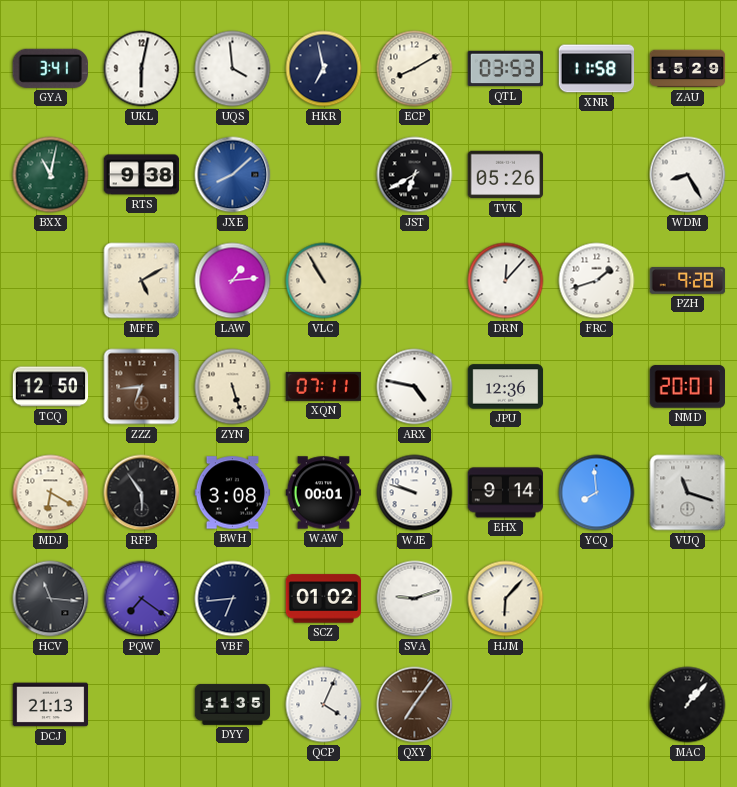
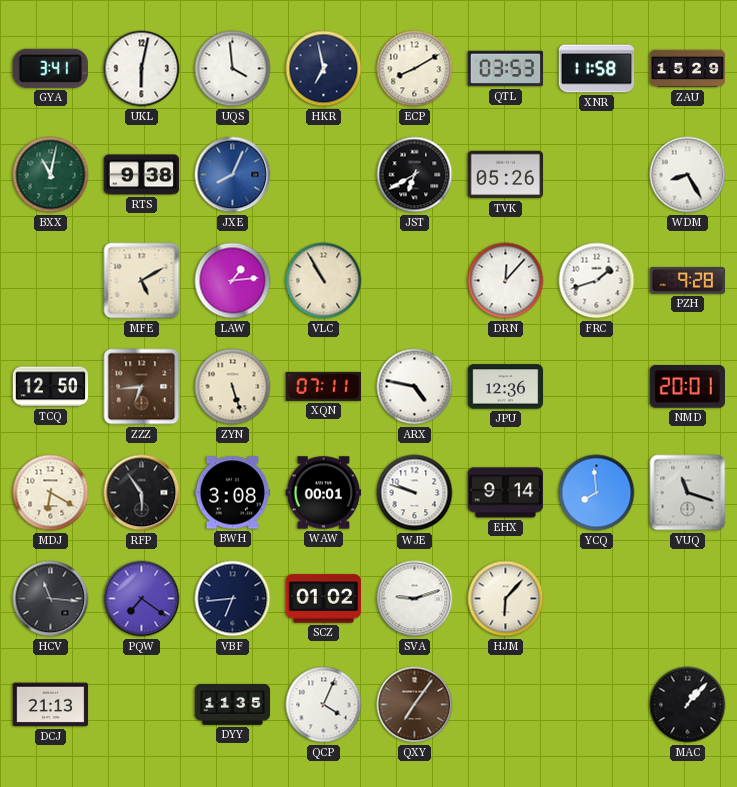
JXE: 8:08 -> 8:04
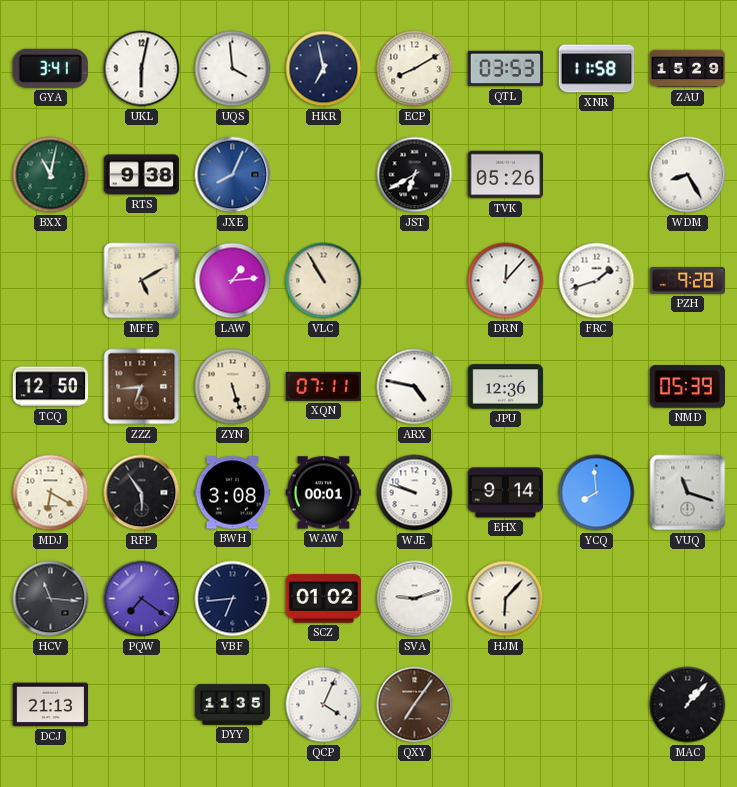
NMD: 20:01 -> 05:39
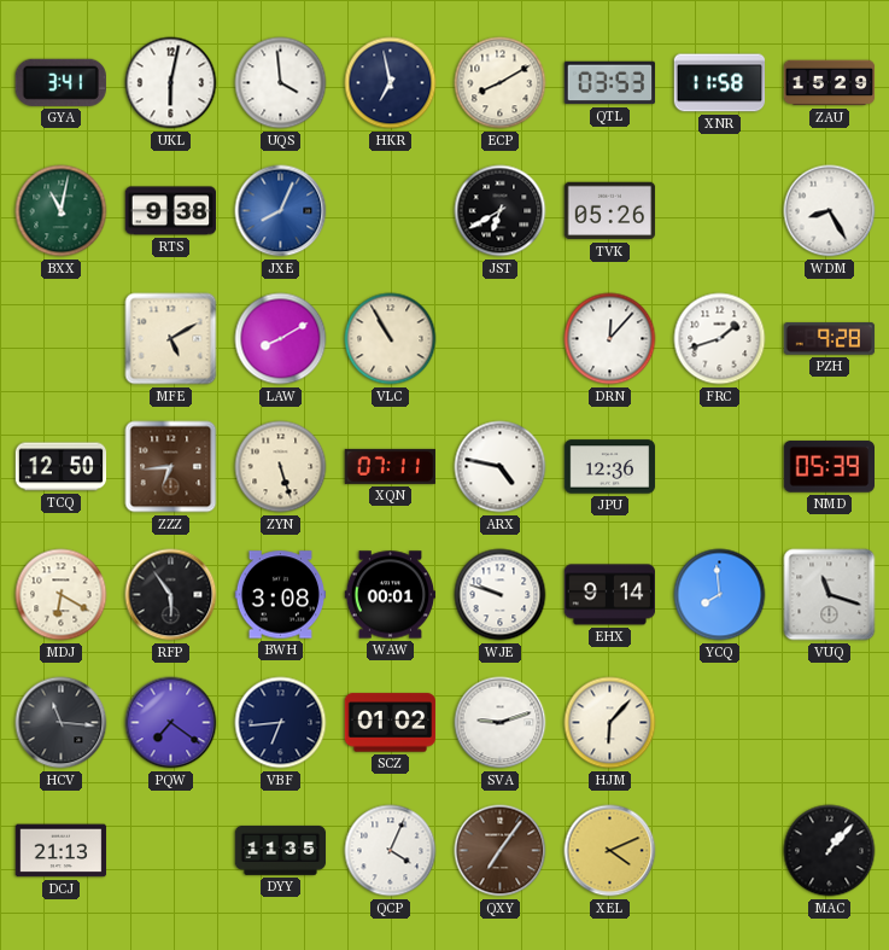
LAW: 1:14 -> 8:10
XEL: none -> 4:11
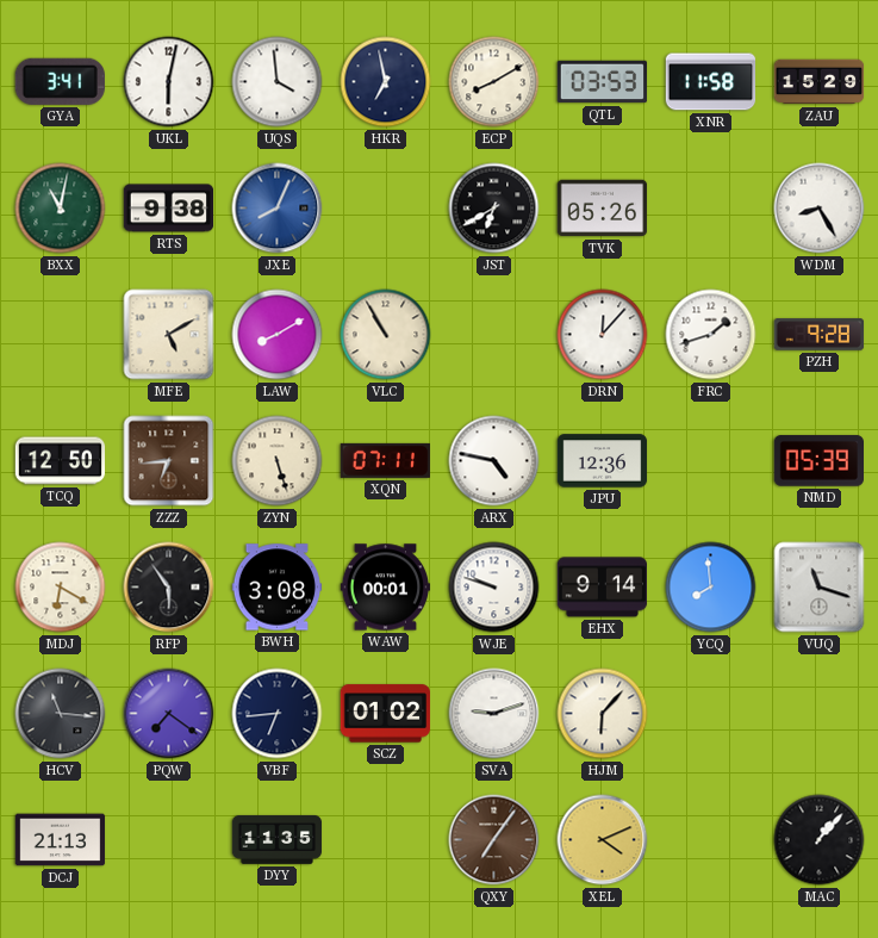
QCP: 4:04 -> none
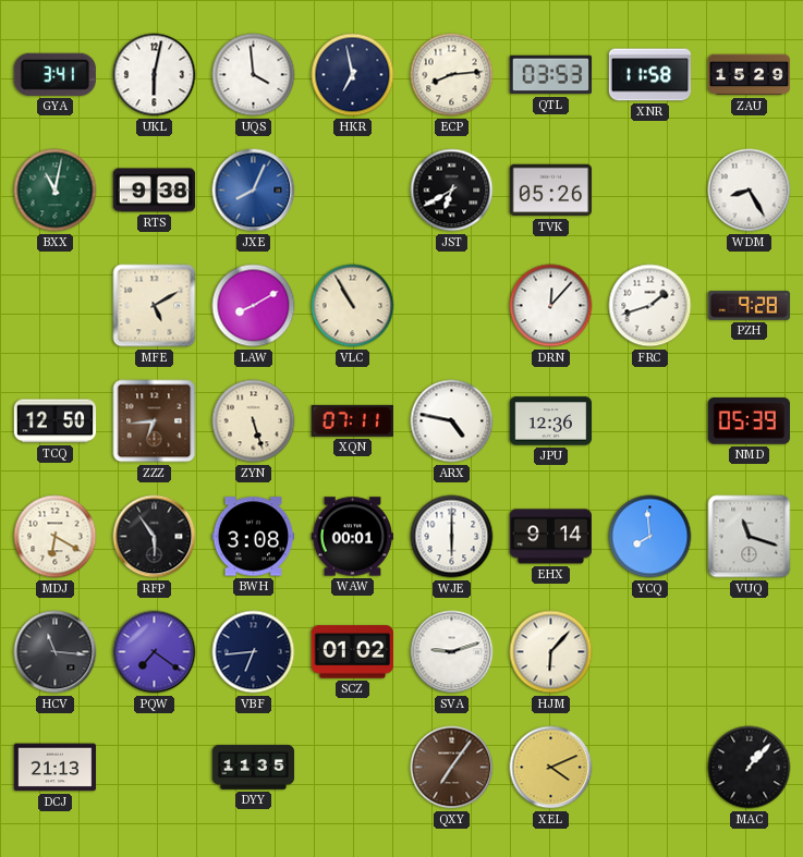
ECP: 8:10 -> 8:14
WJE: 9:48 -> 6:00
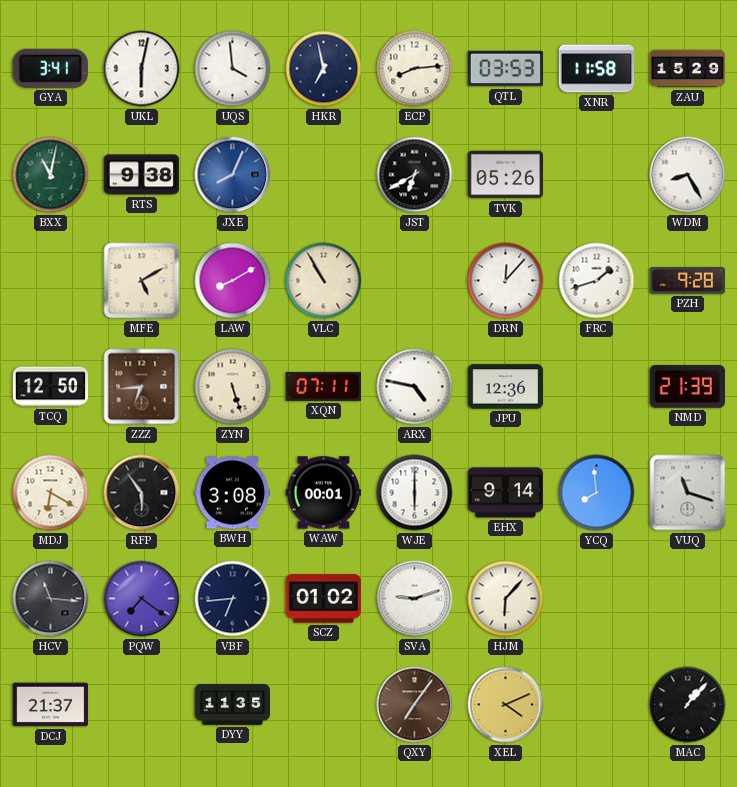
NMD: 05:39 -> 21:39
DCJ: 21:13 -> 21:37
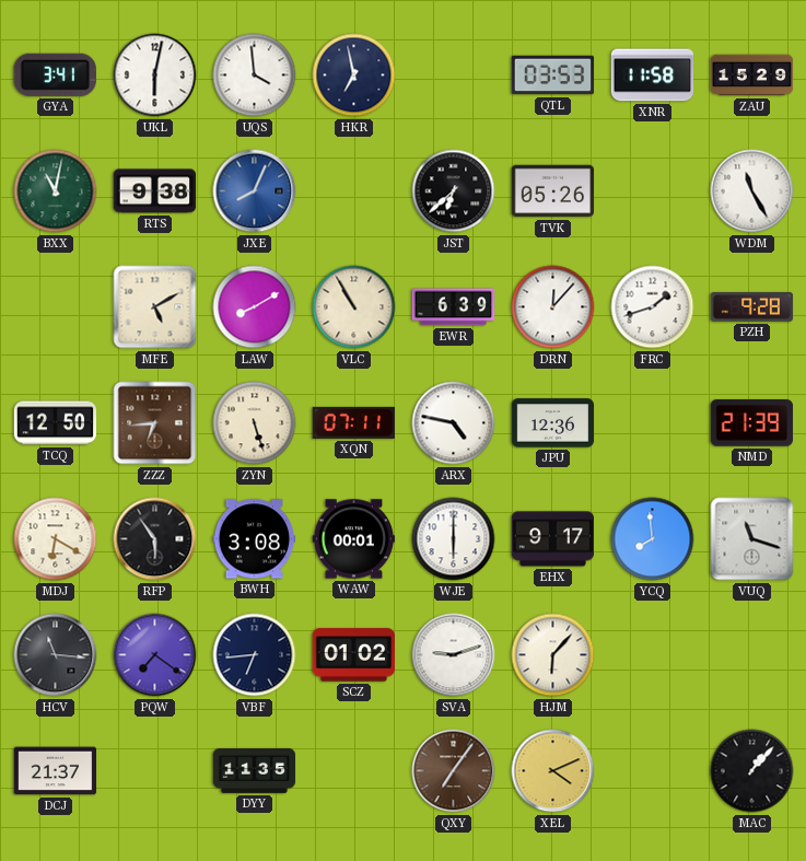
ECP: 8:14 -> none
JST: 6:40 -> 6:38
WDM: 8:25 -> 11:25
EWR: none -> 6:39
EHX: 9:14 -> 9:17
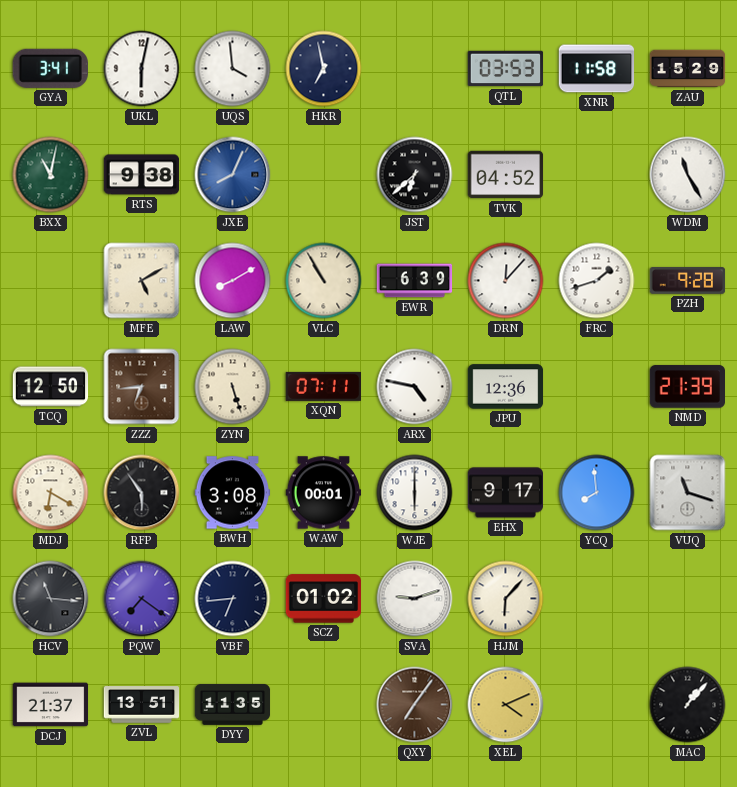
TVK: 05:26 -> 04:52
ZVL: none -> 13:51
